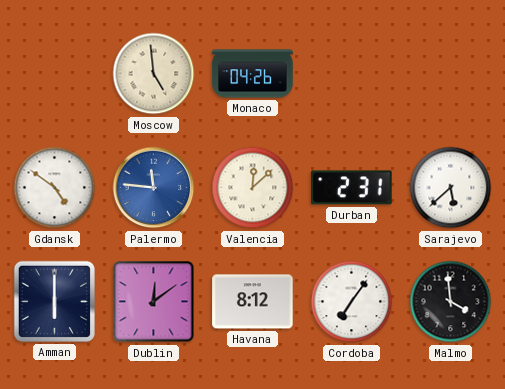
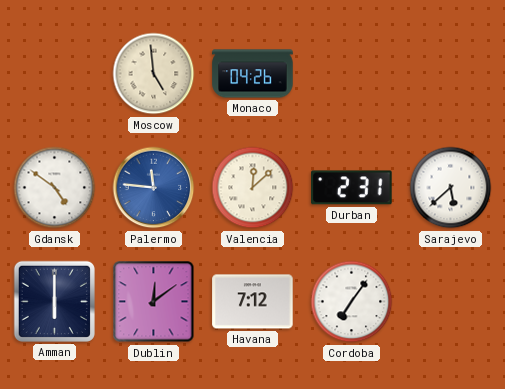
Havana: 8:12 -> 7:12
Malmo: 3:59 -> none
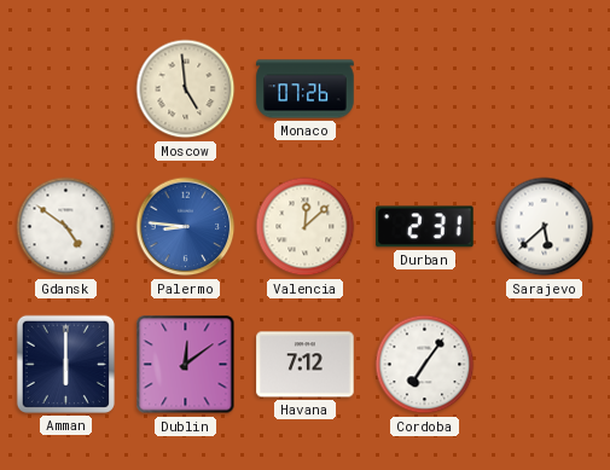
Monaco: 04:26 -> 07:26
Palermo: 11:46 -> 8:46
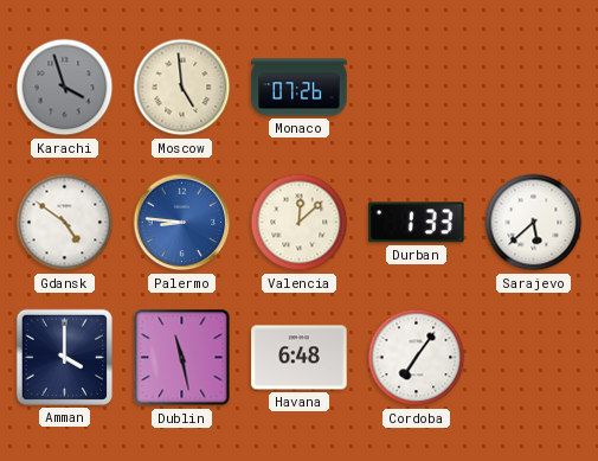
Karachi: none -> 3:57
Durban: 2:31 -> 1:33
Amman: 6:00 -> 4:00
Dublin: 12:09 -> 11:28
Havana: 7:12 -> 6:48
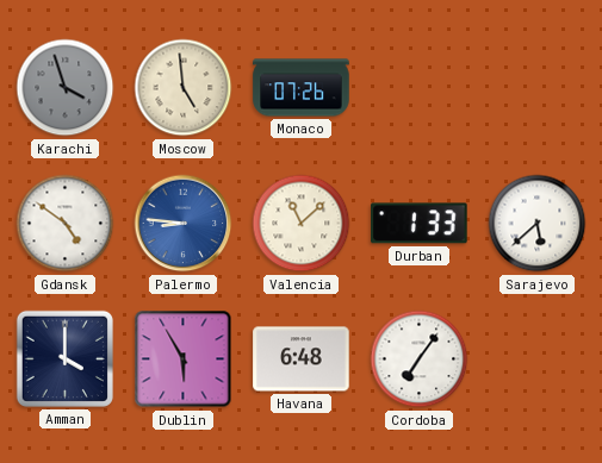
Valencia: 12:08 -> 11:08
Dublin: 11:28 -> 5:55
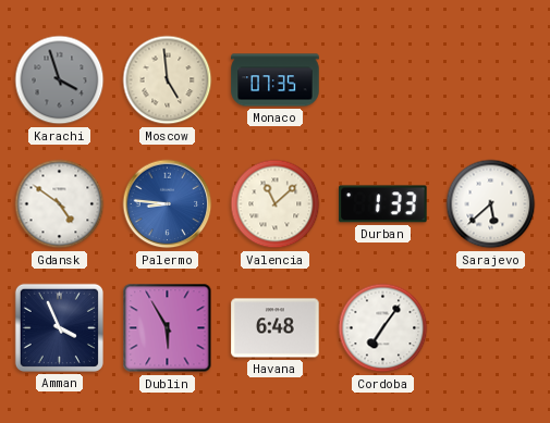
Monaco: 07:26 -> 07:35
Amman: 4:00 -> 3:56
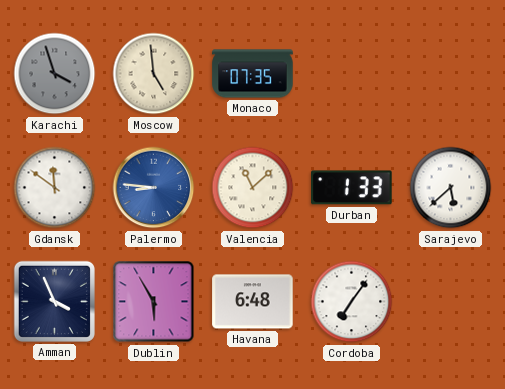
Gdansk: 4:51 -> 11:51
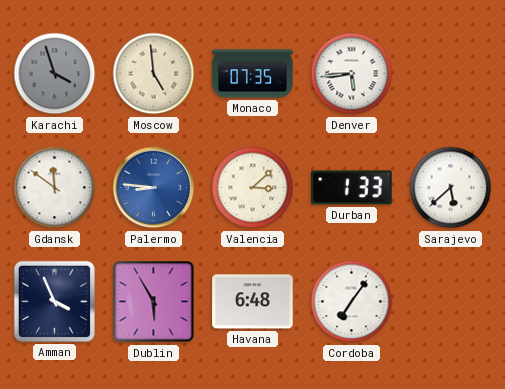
Denver: none -> 5:44
Valencia: 11:08 -> 3:08
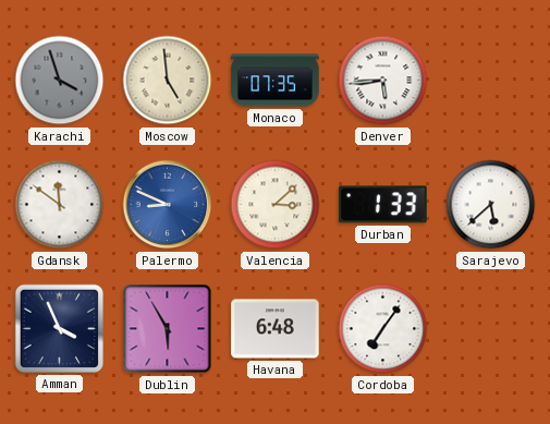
Palermo: 8:46 -> 8:49
